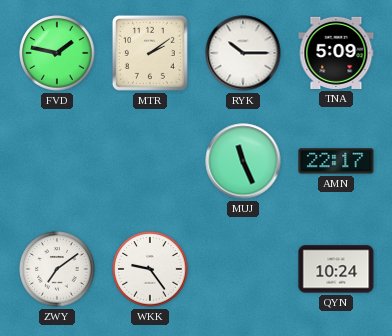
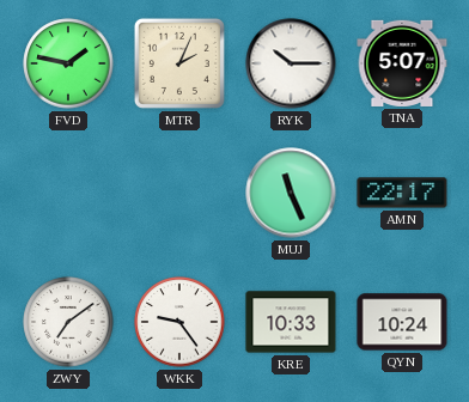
MTR: 2:09 -> 2:04
TNA: 5:09 -> 5:07
KRE: none -> 10:33
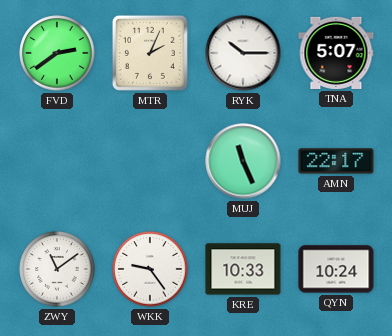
FVD: 1:47 -> 2:39
ZWY: 7:09 -> 11:09
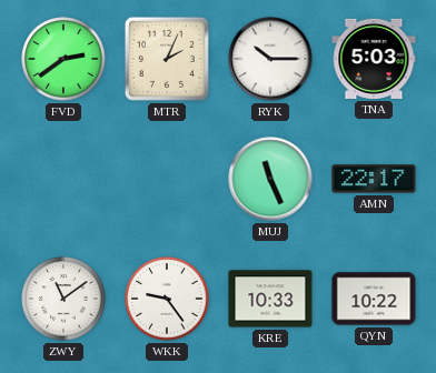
TNA: 5:07 -> 5:03
QYN: 10:24 -> 10:22
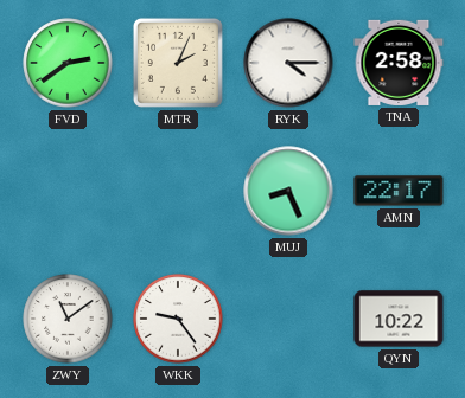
RYK: 10:15 -> 4:15
TNA: 5:03 -> 2:58
MUJ: 11:26 -> 8:26
KRE: 10:33 -> none
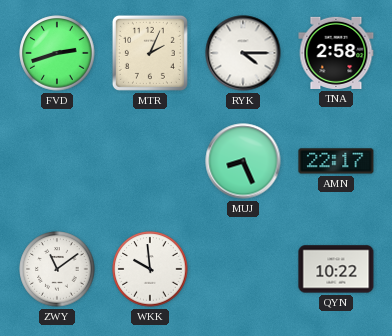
FVD: 2:39 -> 2:42
WKK: 9:24 -> 9:59
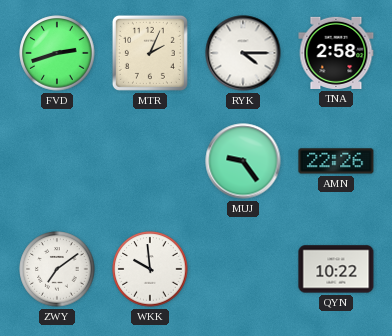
MUJ: 8:26 -> 9:24
AMN: 22:17 -> 22:26
ZWY: 11:09 -> 7:09
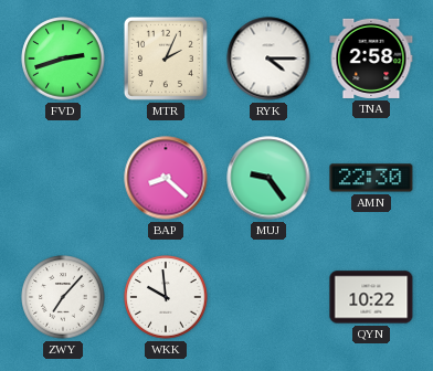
BAP: none -> 8:22
AMN: 22:26 -> 22:30
ZWY: 7:09 -> 7:07
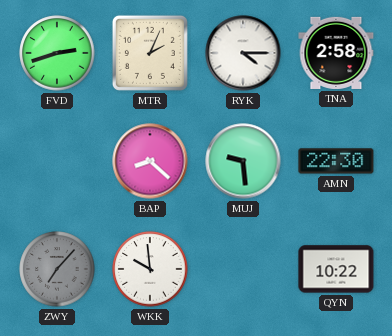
MUJ: 9:24 -> 9:29
ZWY dial: white -> grey
